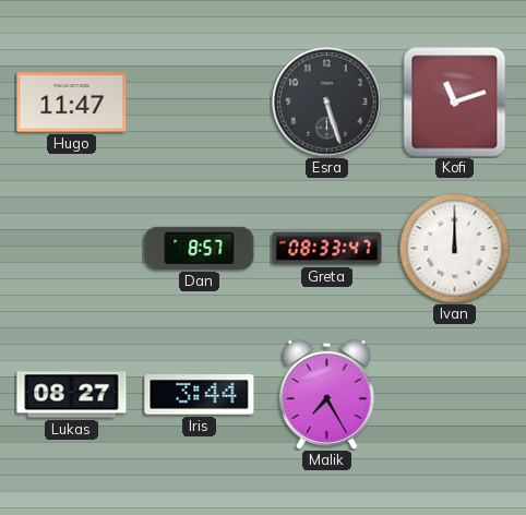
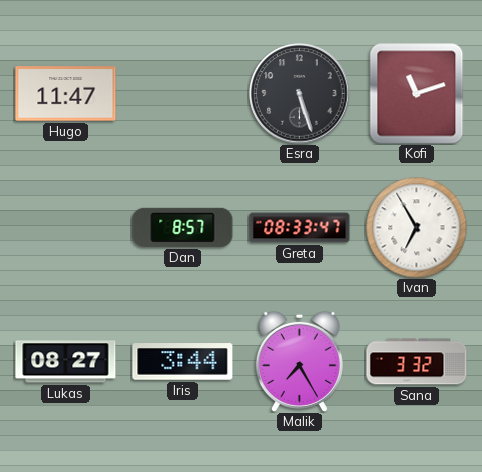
Ivan: 12:00 -> 6:55
Sana: none -> 3:32
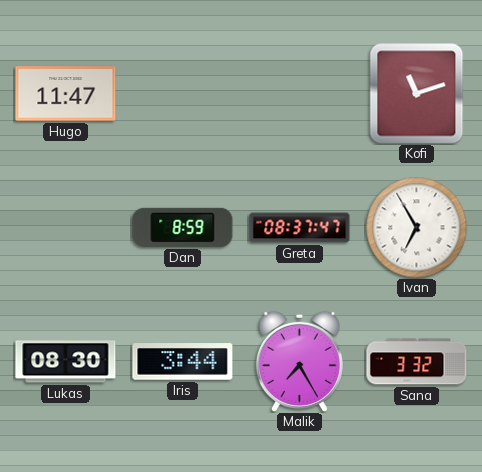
Esra: 5:27 -> none
Dan: 8:57 -> 8:59
Greta: 08:33 -> 08:37
Lukas: 08:27 -> 08:30
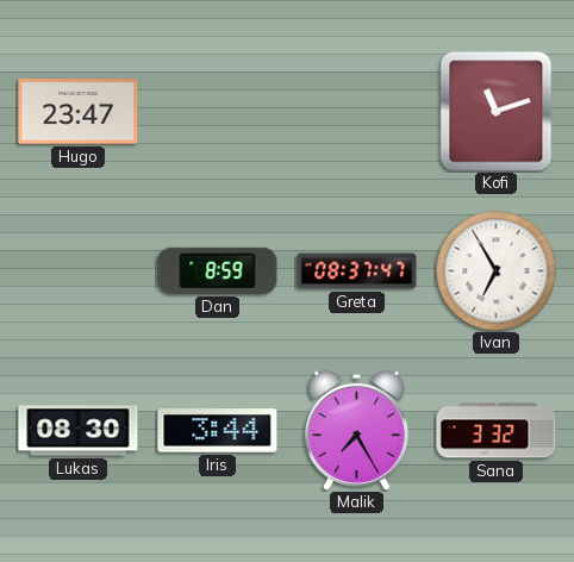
Hugo: 11:47 -> 23:47
